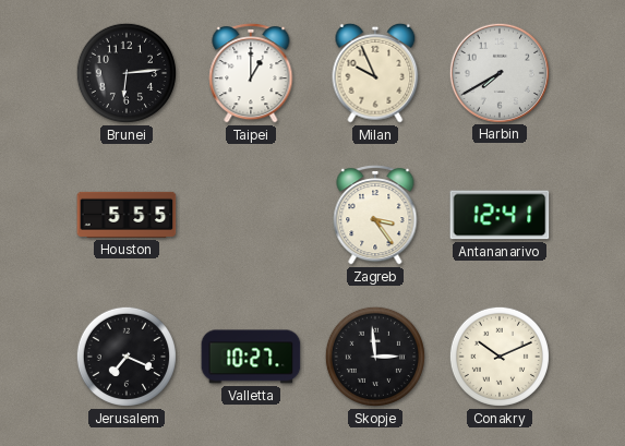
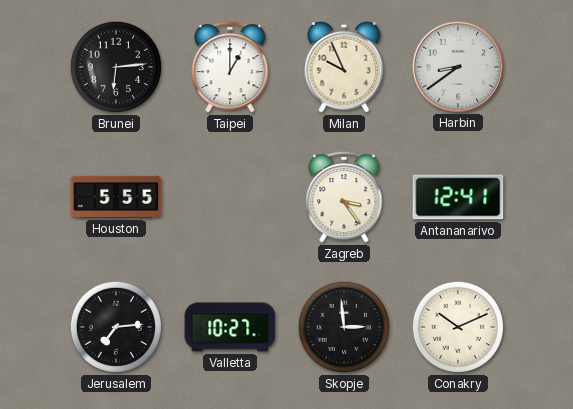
Harbin: 7:40 -> 8:39
Jerusalem: 7:19 -> 7:14
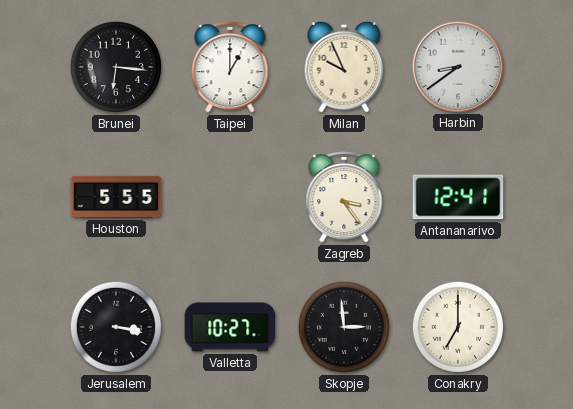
Brunei: 6:14 -> 6:16
Jerusalem: 7:14 -> 3:17
Conakry: 10:11 -> 7:00
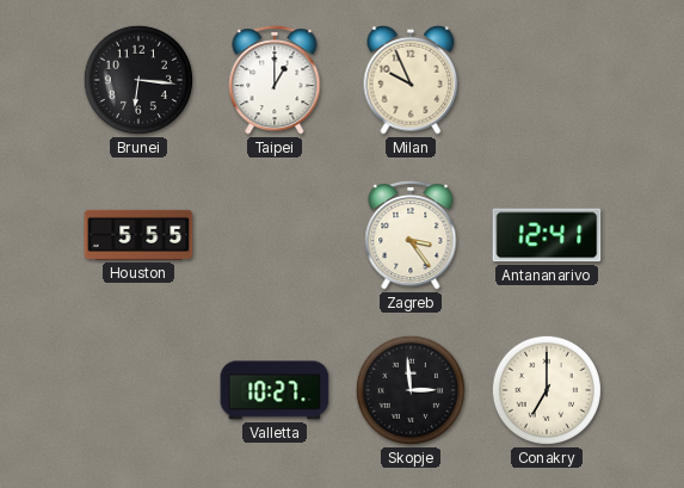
Harbin: 8:39 -> none
Jerusalem: 3:17 -> none
